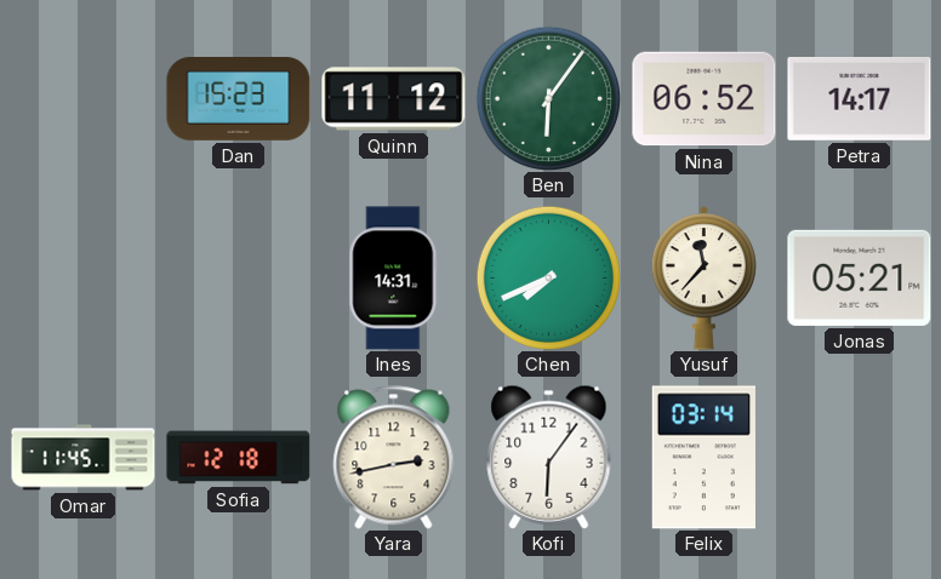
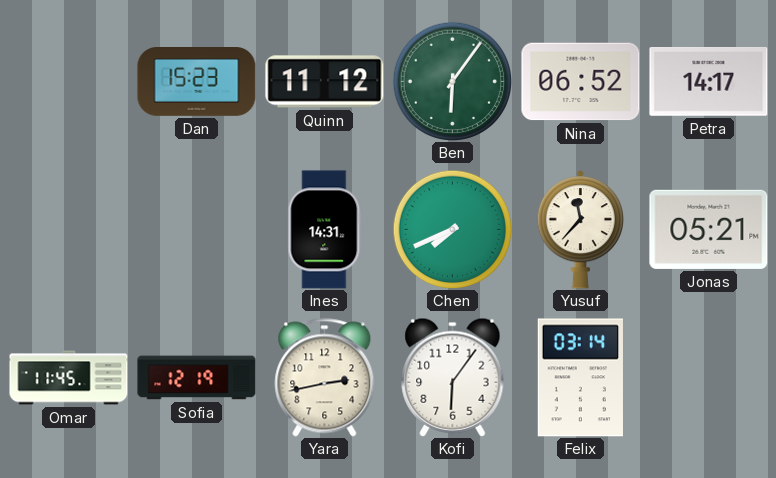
Sofia: 12:18 -> 12:19
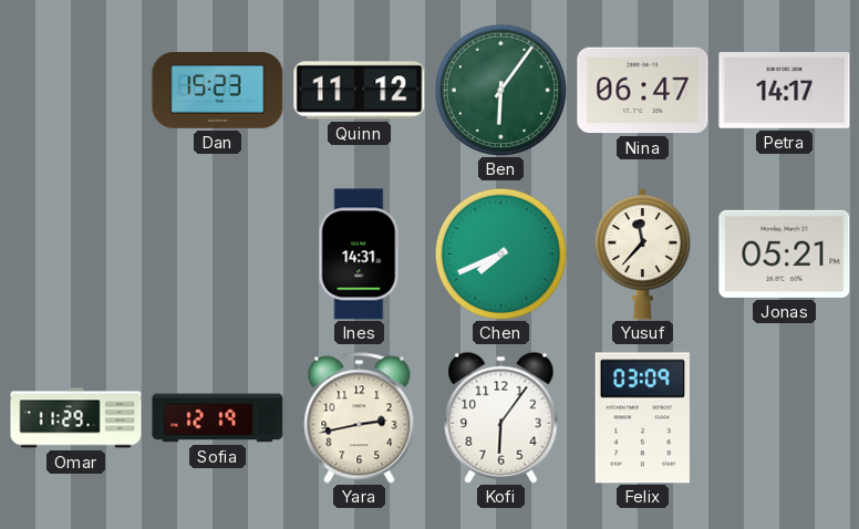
Nina: 06:52 -> 06:47
Omar: 11:45 -> 11:29
Felix: 03:14 -> 03:09
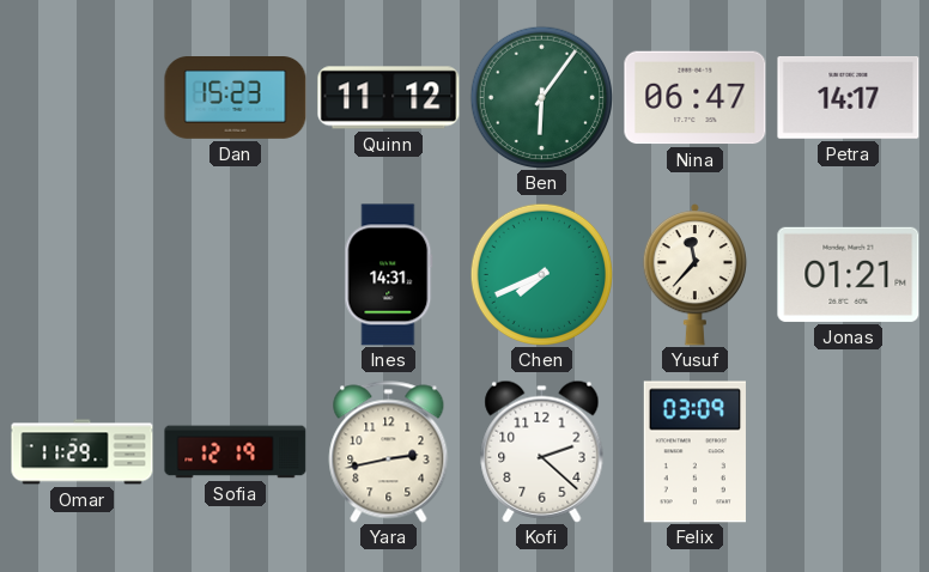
Jonas: 05:21 -> 01:21
Kofi: 6:06 -> 2:22
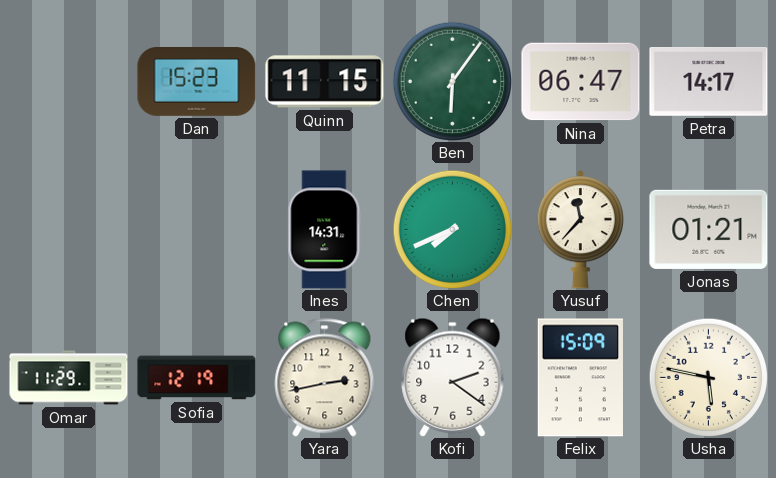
Quinn: 11:12 -> 11:15
Kofi: 2:22 -> 2:21
Felix: 03:09 -> 15:09
Usha: none -> 5:47
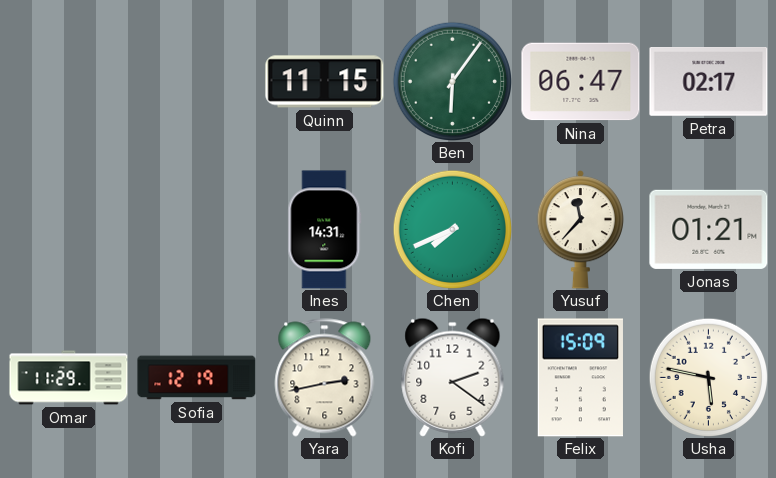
Dan: 15:23 -> none
Petra: 14:17 -> 02:17
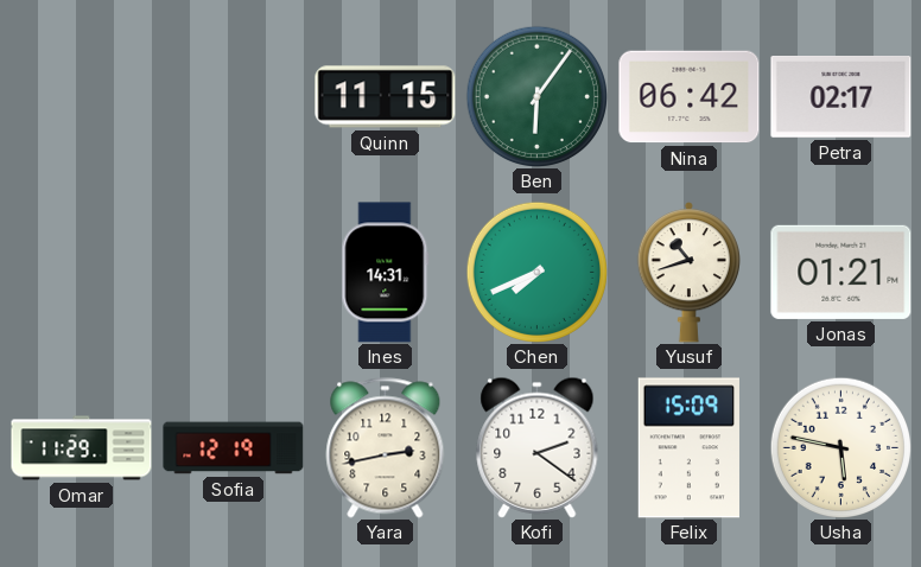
Nina: 06:47 -> 06:42
Yusuf: 11:37 -> 10:42
